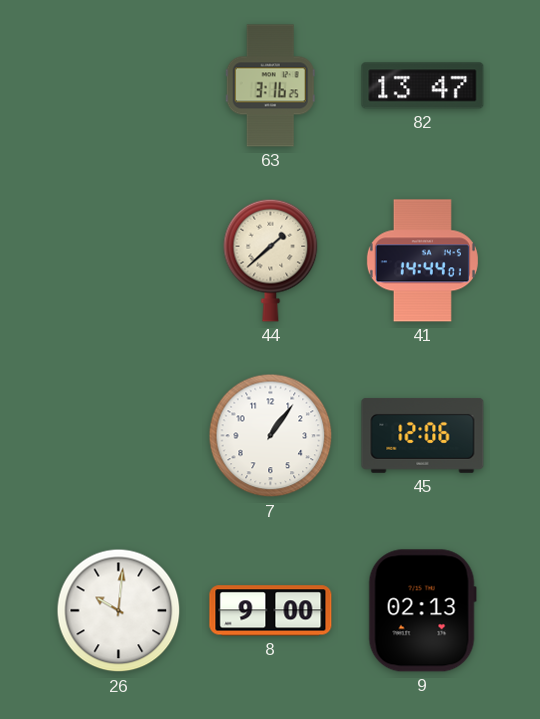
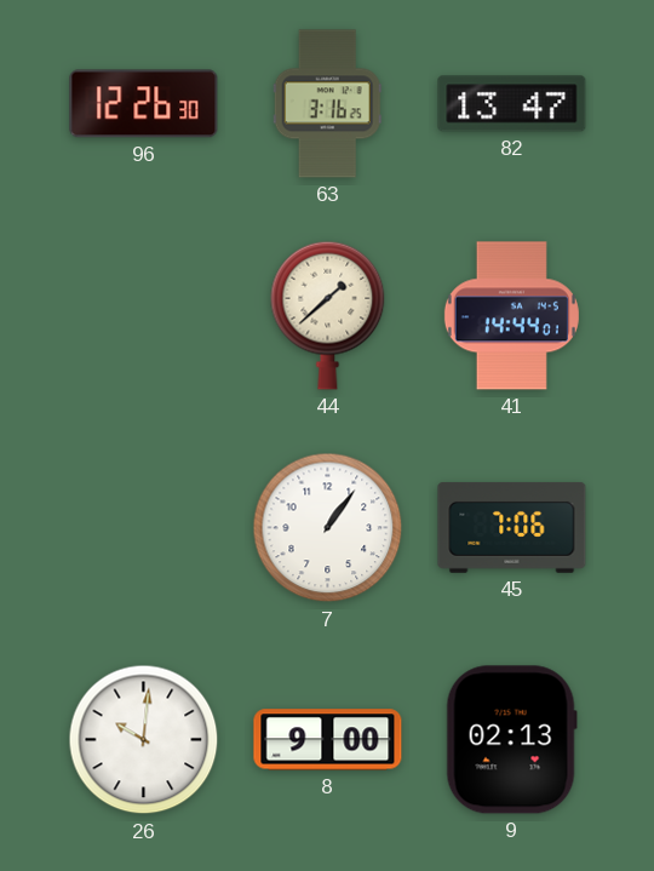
96: none -> 12:26
45: 12:06 -> 7:06
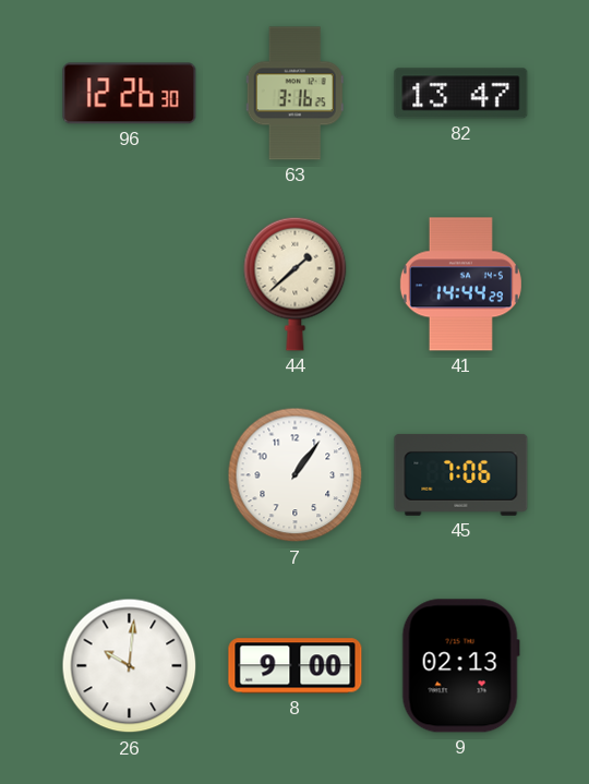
41: 14:44:01 -> 14:44:29
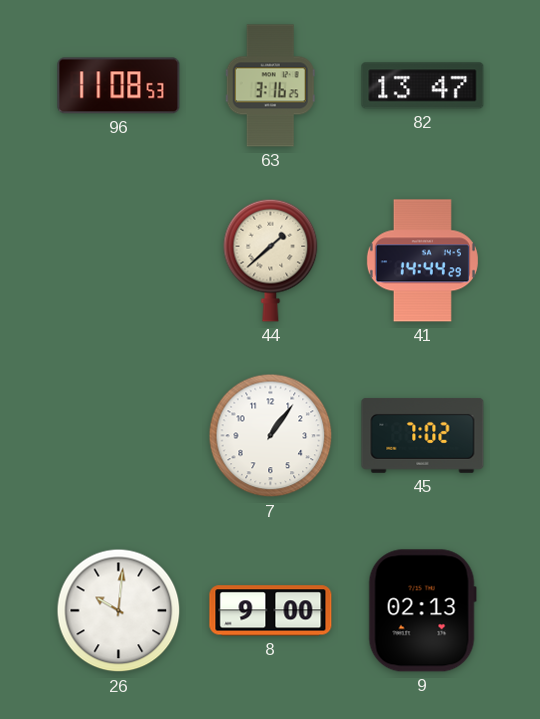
96: 12:26 -> 11:08
45: 7:06 -> 7:02
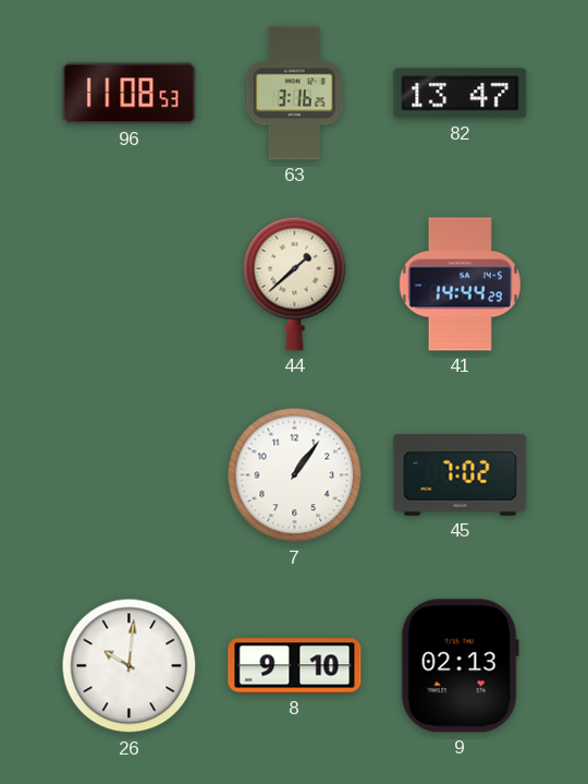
8: 9:00 -> 9:10
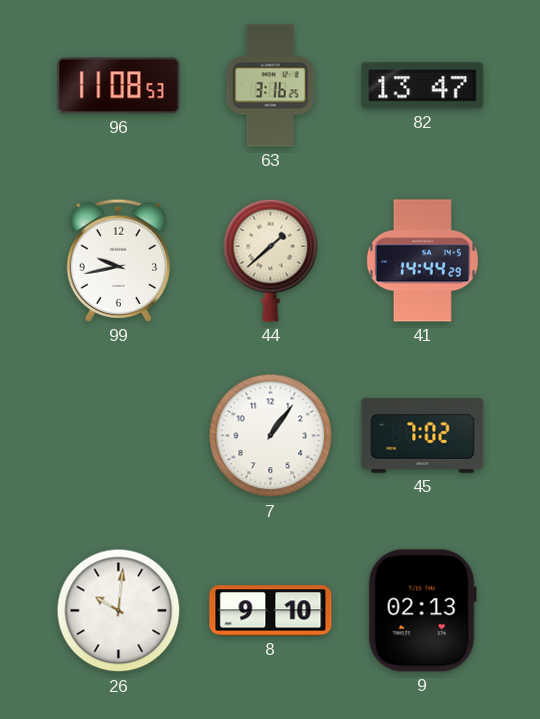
99: none -> 9:43
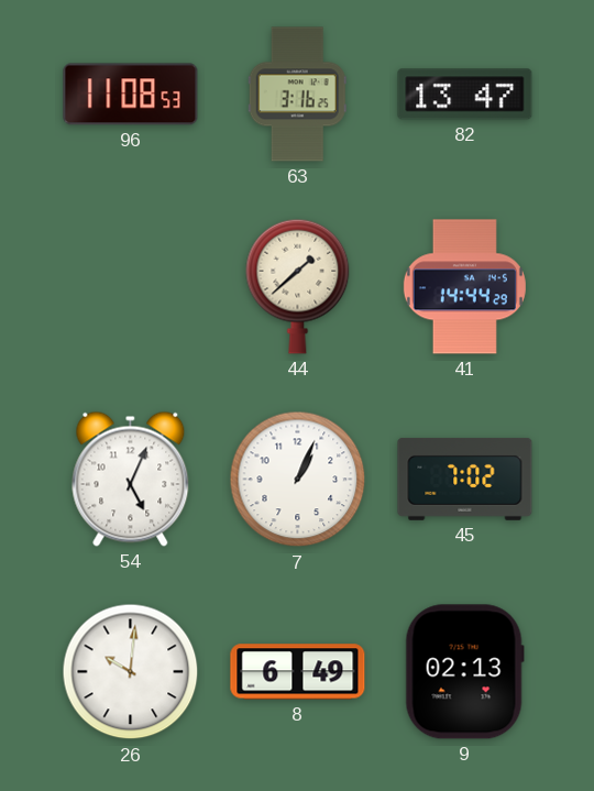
99: 9:43 -> none
54: none -> 5:04
7: 1:06 -> 1:04
8: 9:10 -> 6:49
